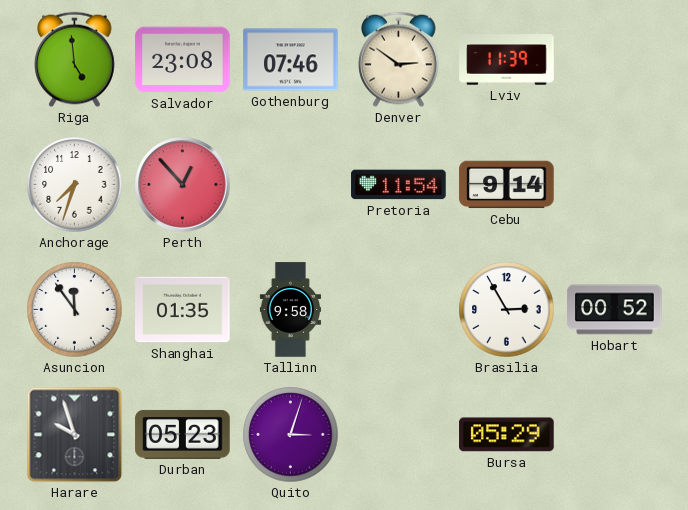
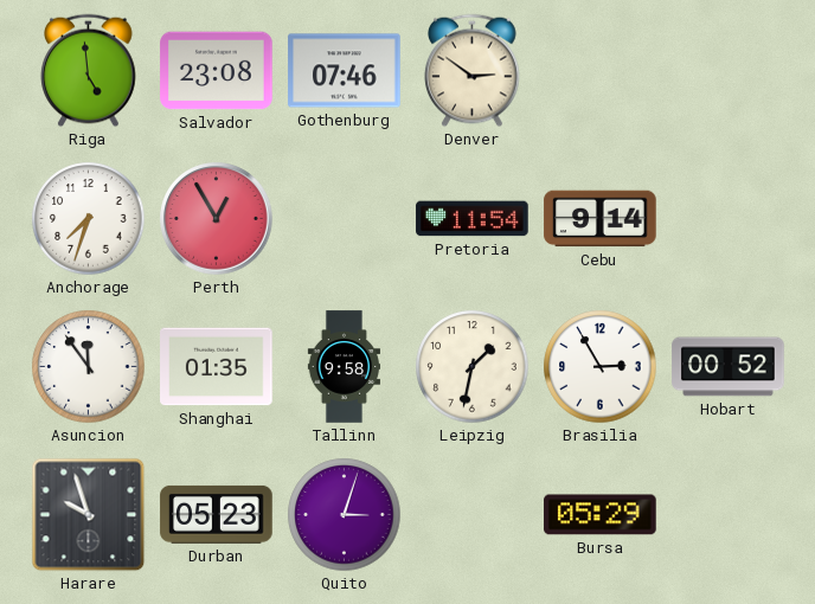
Lviv: 11:39 -> none
Perth: 12:53 -> 12:55
Leipzig: none -> 1:32
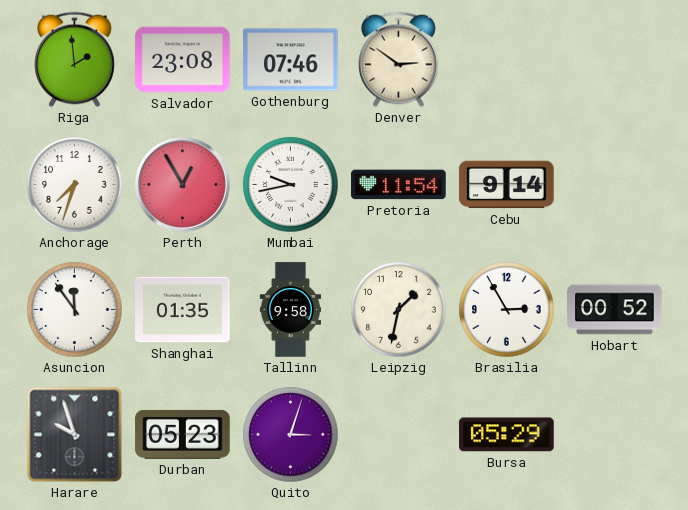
Riga: 4:59 -> 1:59
Mumbai: none -> 9:43
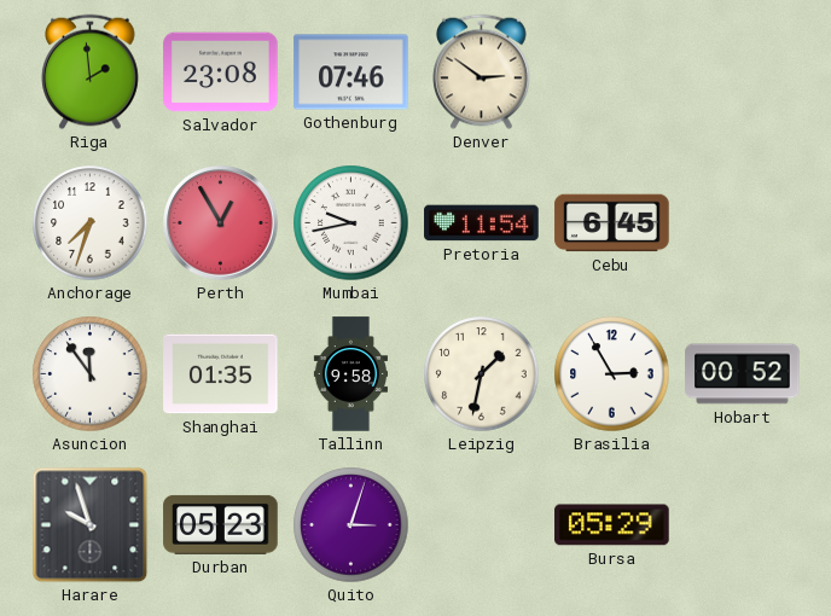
Cebu: 9:14 -> 6:45
